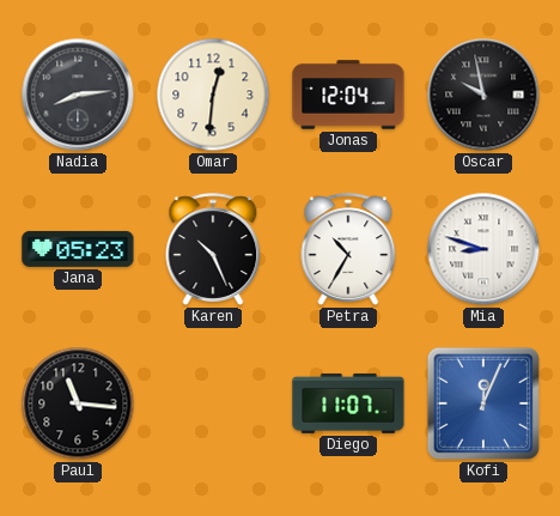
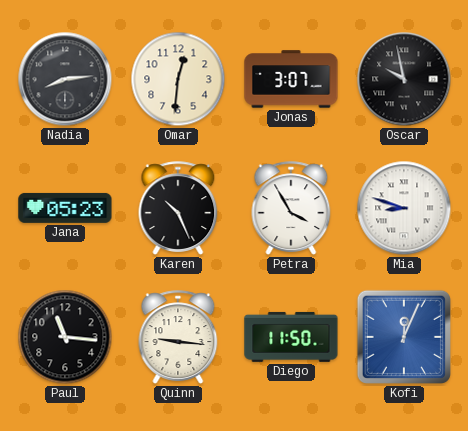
Jonas: 12:04 -> 3:07
Petra: 10:35 -> 3:55
Quinn: none -> 9:16
Diego: 11:07 -> 11:50
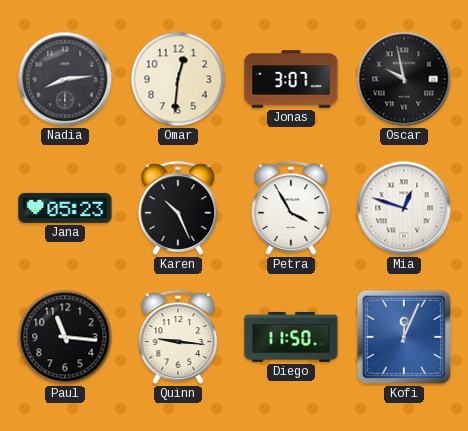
Mia: 8:48 -> 12:48
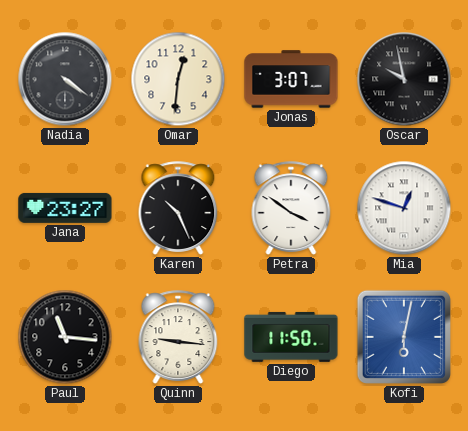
Nadia: 8:14 -> 4:21
Jana: 05:23 -> 23:27
Petra: 3:55 -> 3:51
Kofi: 12:04 -> 6:02
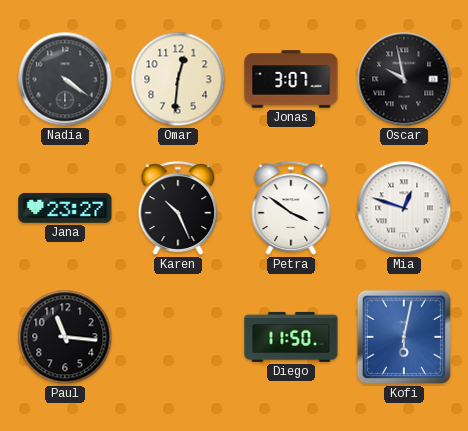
Quinn: 9:16 -> none
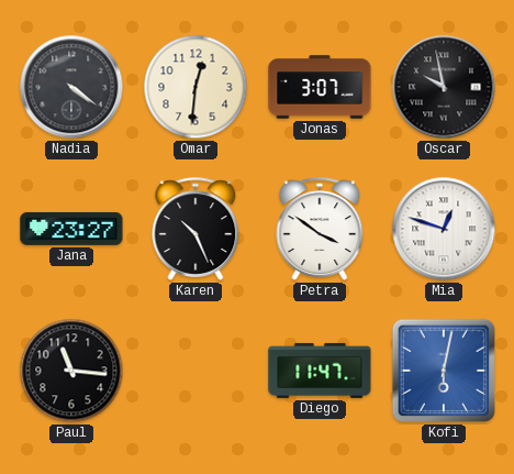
Diego: 11:50 -> 11:47
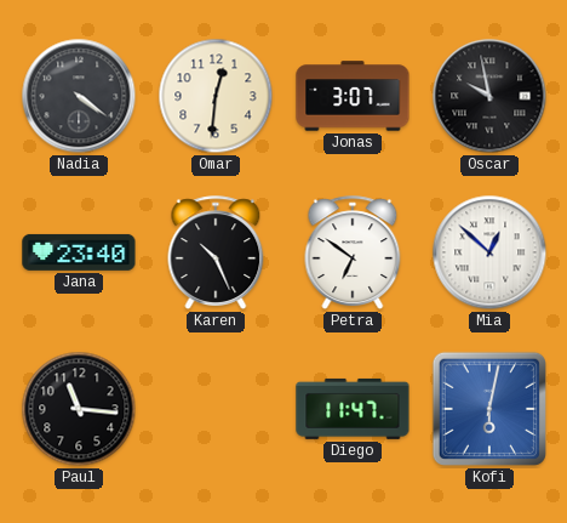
Jana: 23:27 -> 23:40
Petra: 3:51 -> 6:51
Mia: 12:48 -> 12:52
